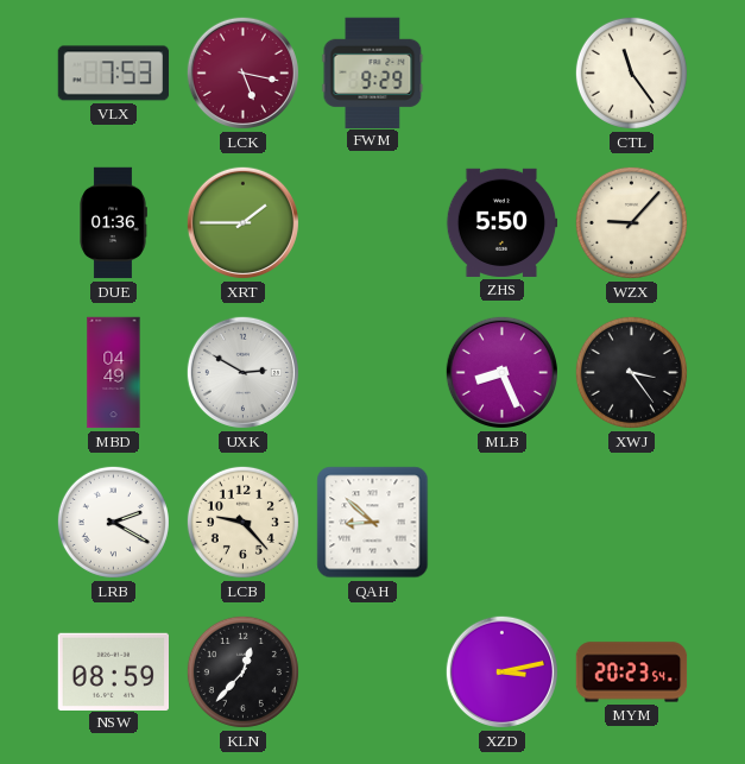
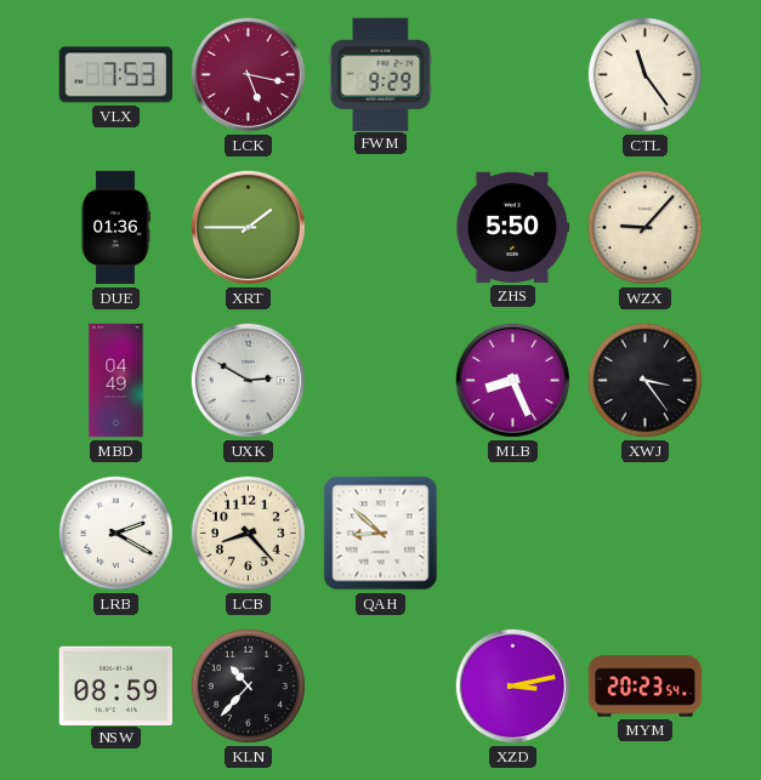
LCB: 9:23 -> 8:23
KLN: 12:37 -> 10:37
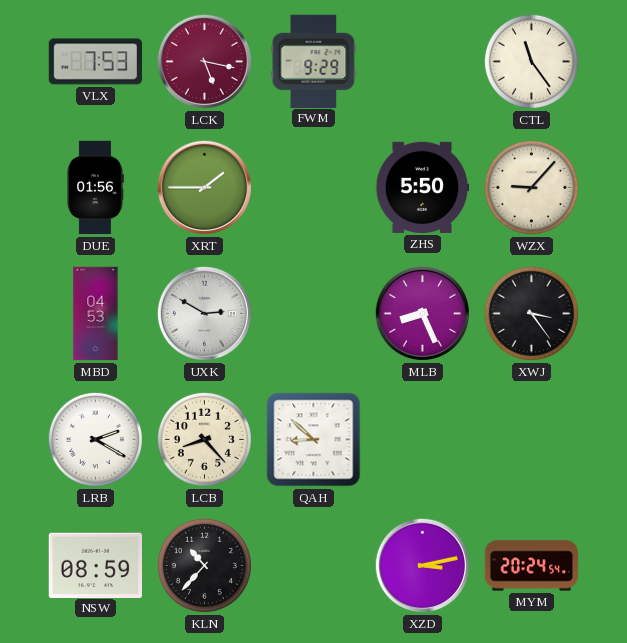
DUE: 01:36 -> 01:56
MBD: 04:49 -> 04:53
MYM: 20:23 -> 20:24
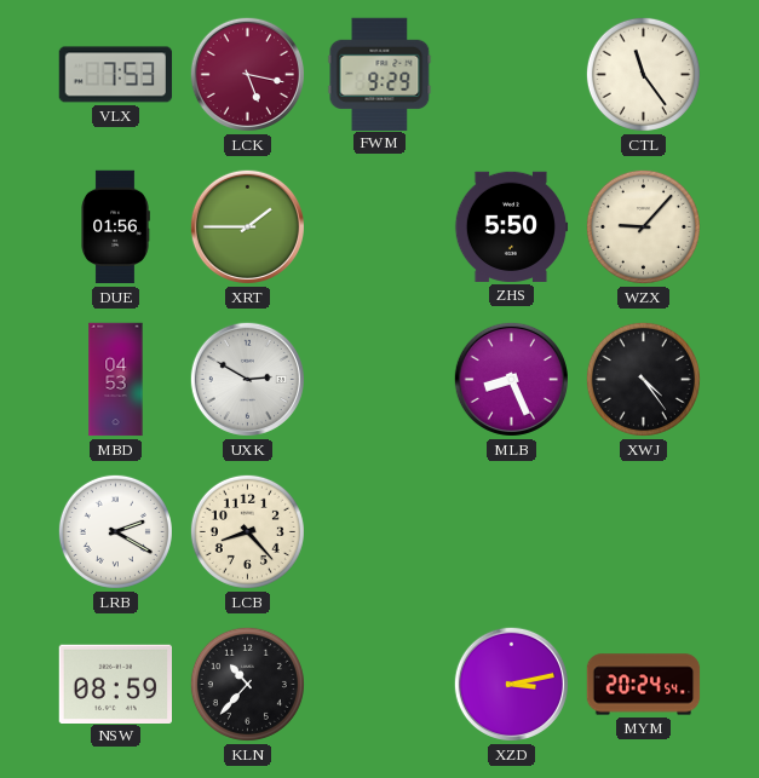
XWJ: 3:24 -> 4:24
QAH: 8:52 -> none
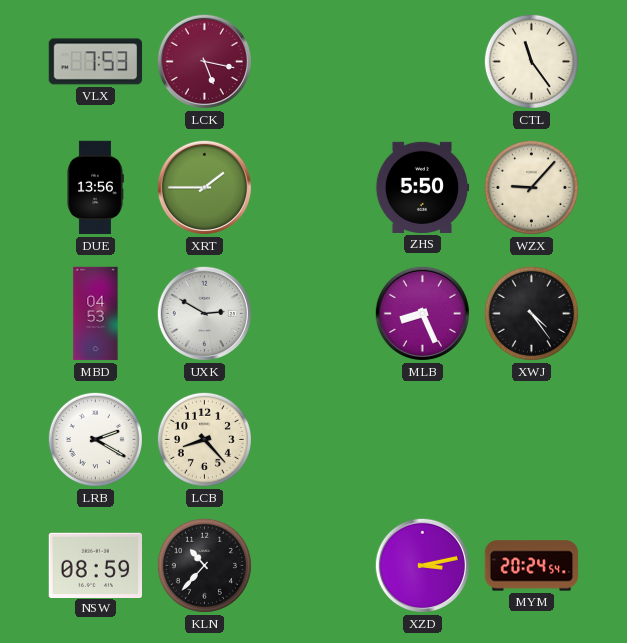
FWM: 9:29 -> none
DUE: 01:56 -> 13:56
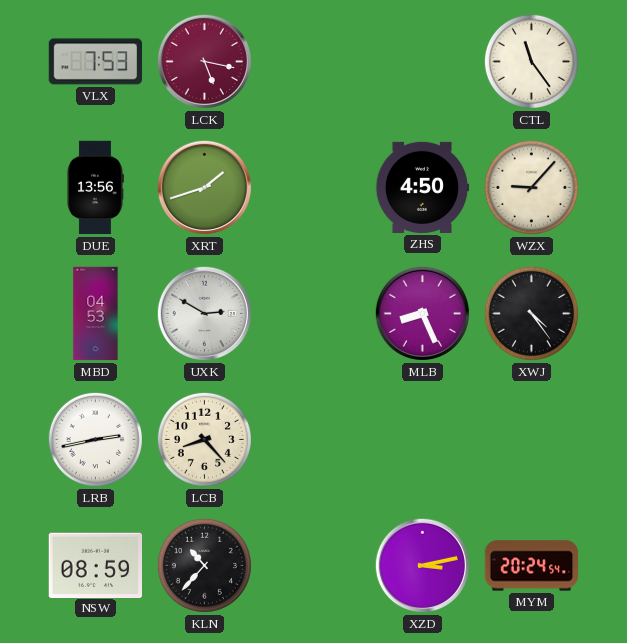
XRT: 1:45 -> 1:42
ZHS: 5:50 -> 4:50
LRB: 2:20 -> 2:43
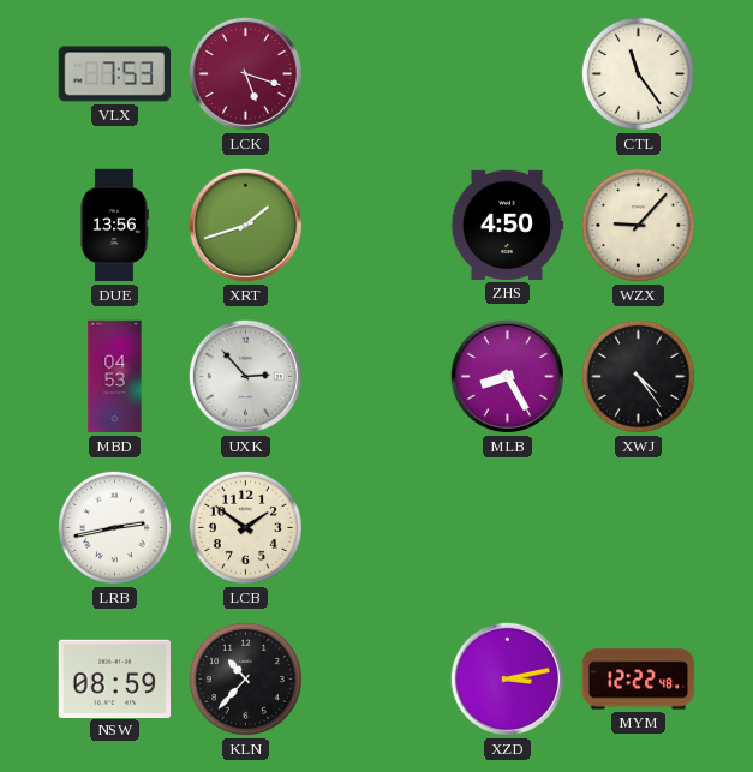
LCK: 5:17 -> 5:18
UXK: 2:50 -> 2:53
MLB: 8:26 -> 8:25
LCB: 8:23 -> 1:51
MYM: 20:24 -> 12:22
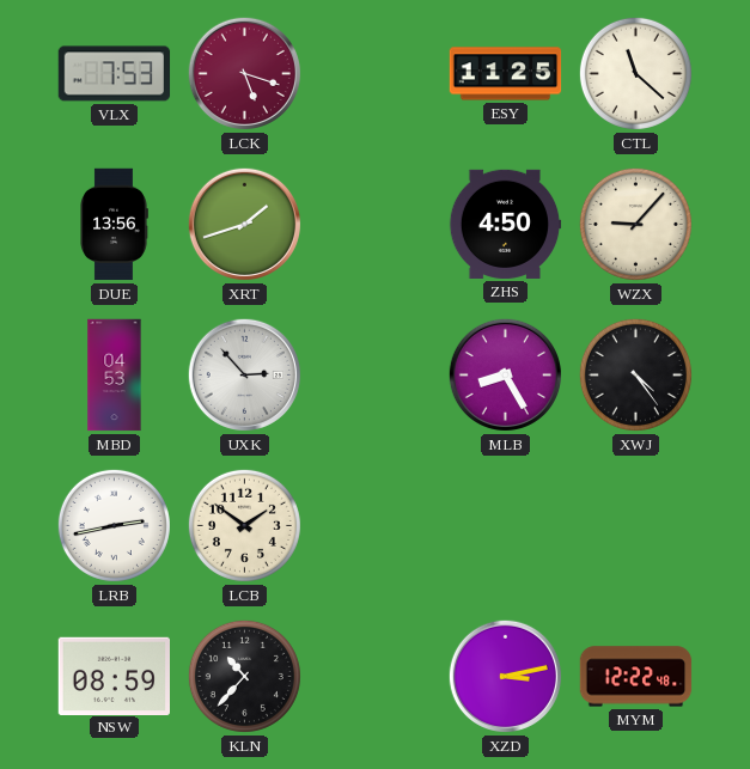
ESY: none -> 11:25
CTL: 11:24 -> 11:22
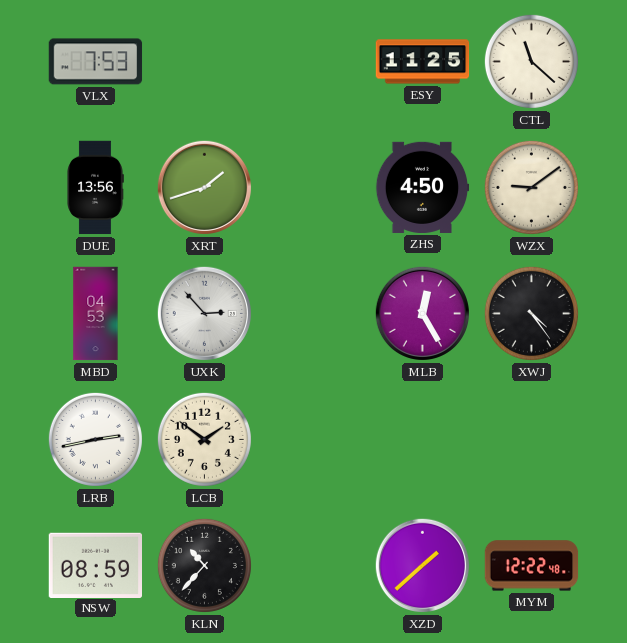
LCK: 5:18 -> none
WZX: 9:07 -> 9:09
MLB: 8:25 -> 12:25
XZD: 3:13 -> 1:38
